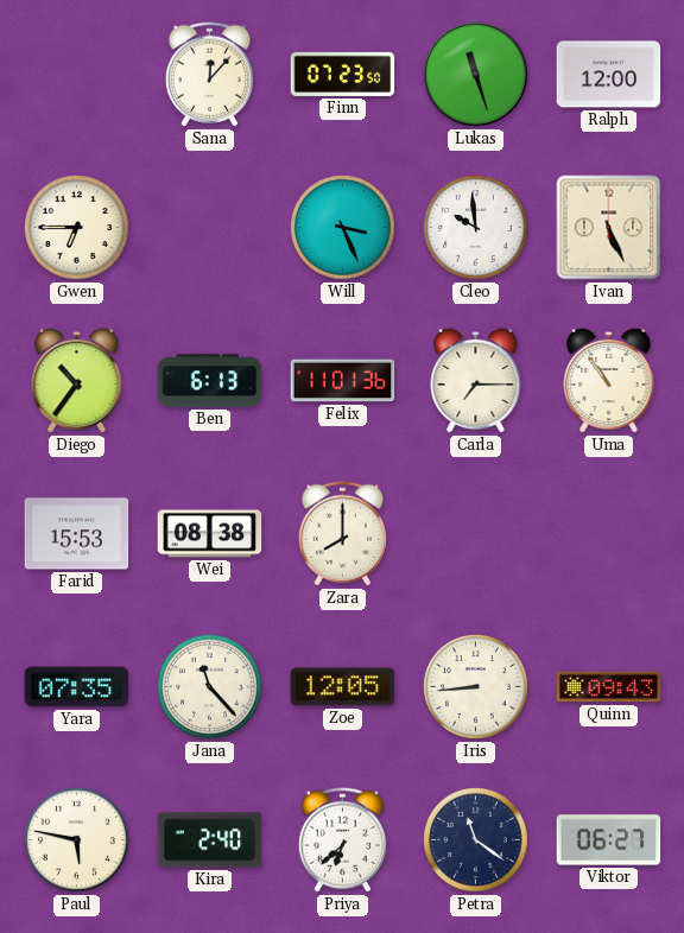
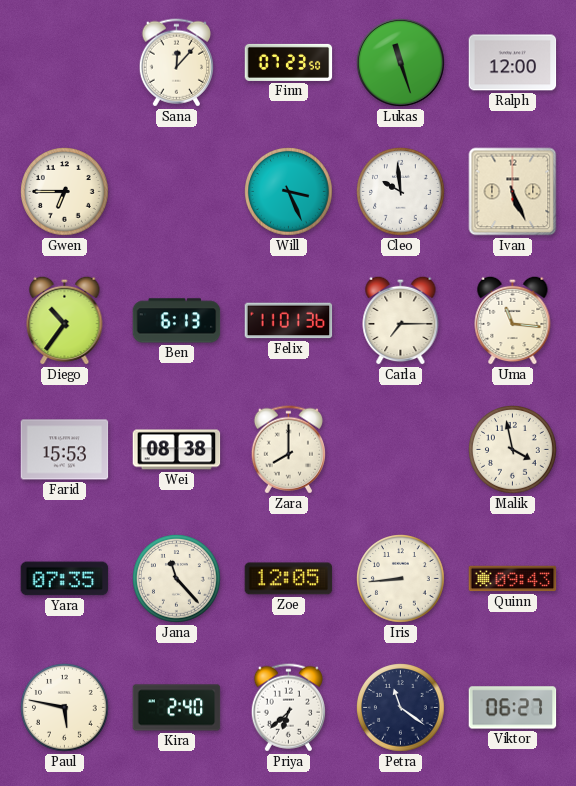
Uma: 10:54 -> 11:16
Malik: none -> 3:58
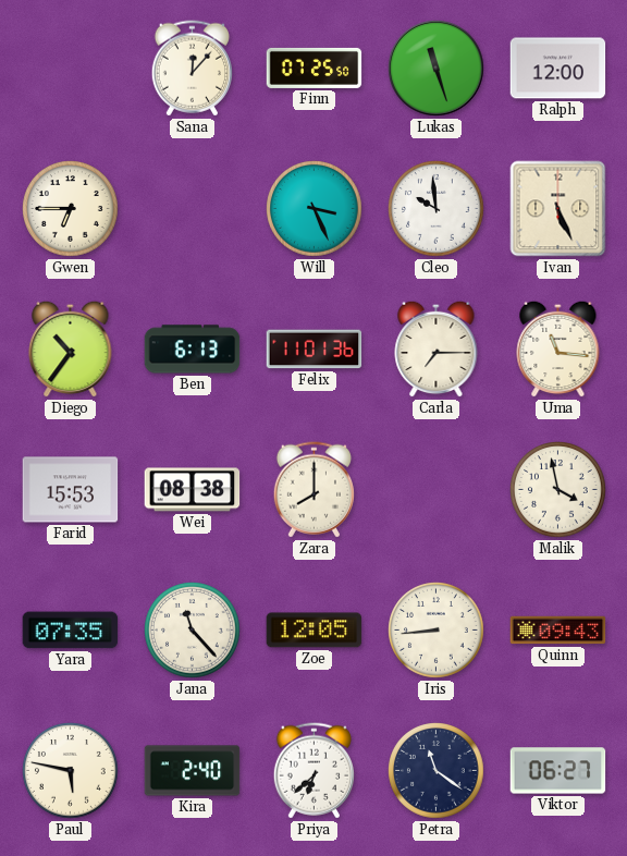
Finn: 07:23 -> 07:25
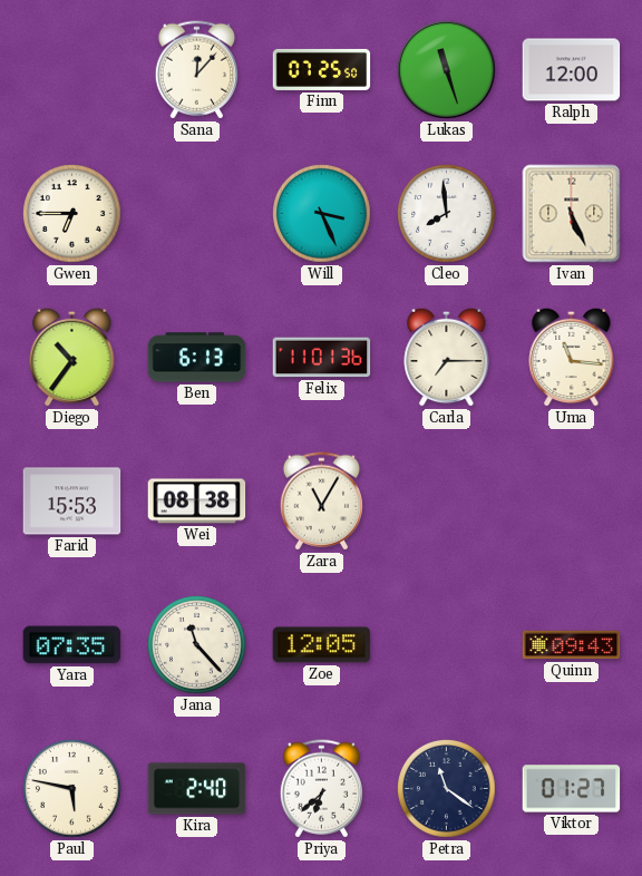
Cleo: 9:59 -> 7:59
Zara: 8:00 -> 11:05
Malik: 3:58 -> none
Iris: 8:44 -> none
Viktor: 06:27 -> 01:27
